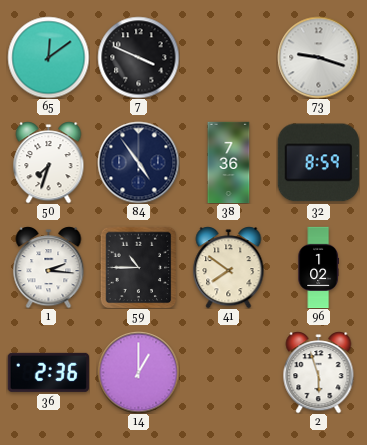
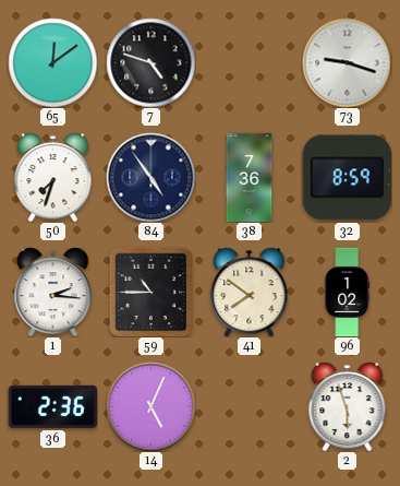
7: 3:49 -> 4:48
14: 1:00 -> 5:04
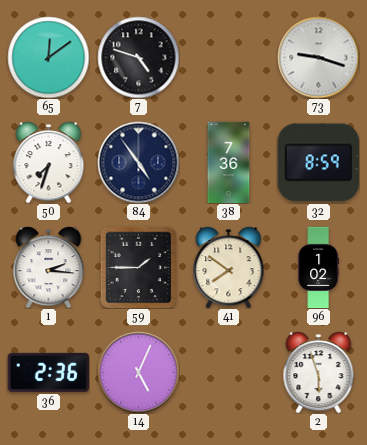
59: 10:45 -> 1:45
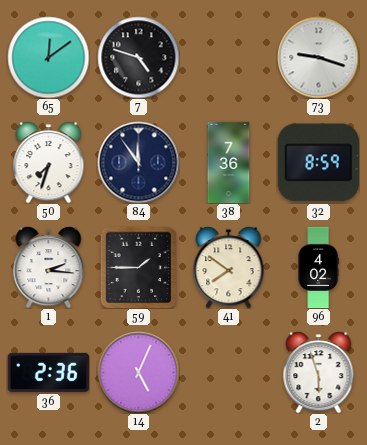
84: 4:54 -> 11:54
96: 1:02 -> 4:02
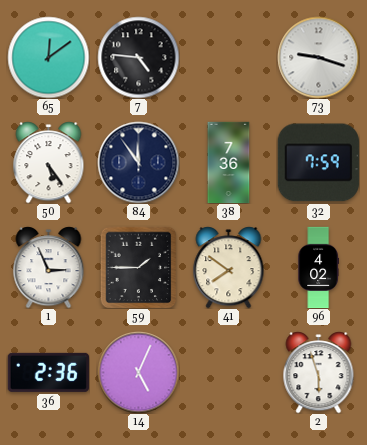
7: 4:48 -> 4:46
50: 7:33 -> 5:24
32: 8:59 -> 7:59
1: 2:16 -> 2:56
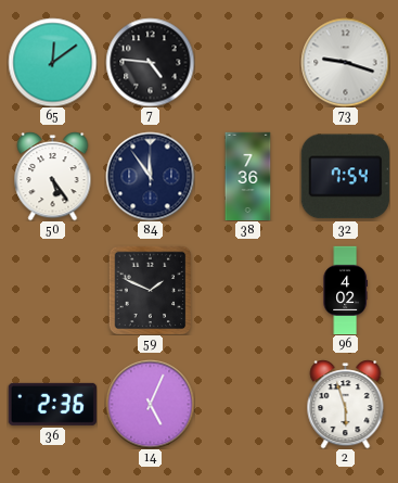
32: 7:59 -> 7:54
1: 2:56 -> none
59: 1:45 -> 1:49
41: 7:51 -> none
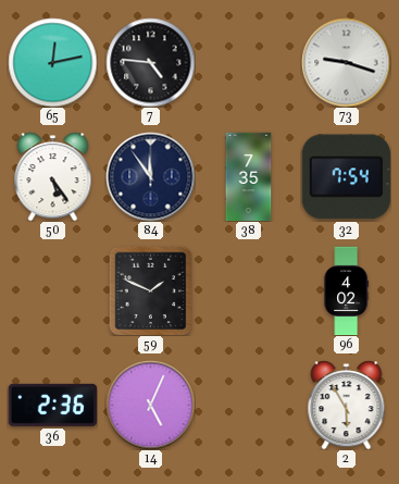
65: 12:09 -> 12:13
38: 7:36 -> 7:35
2: 5:57 -> 5:55
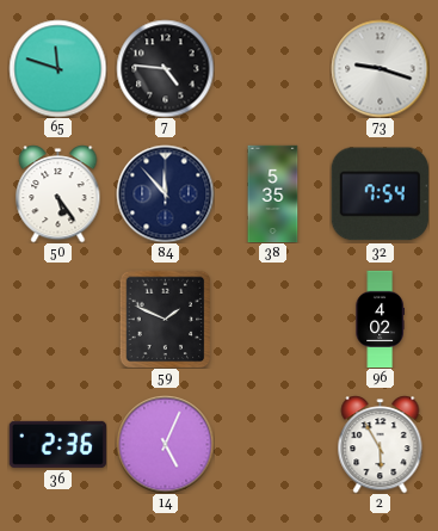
65: 12:13 -> 11:48
84: 11:54 -> 11:53
38: 7:35 -> 5:35
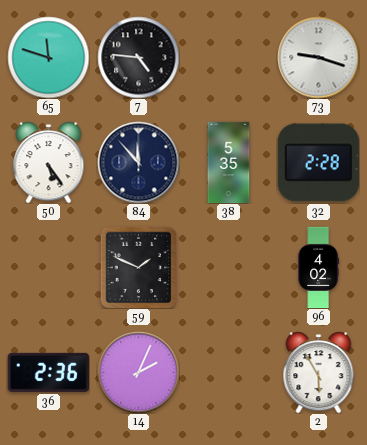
32: 7:54 -> 2:28
14: 5:04 -> 2:04
